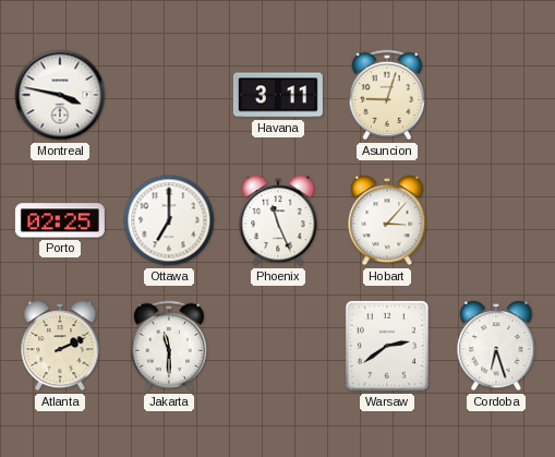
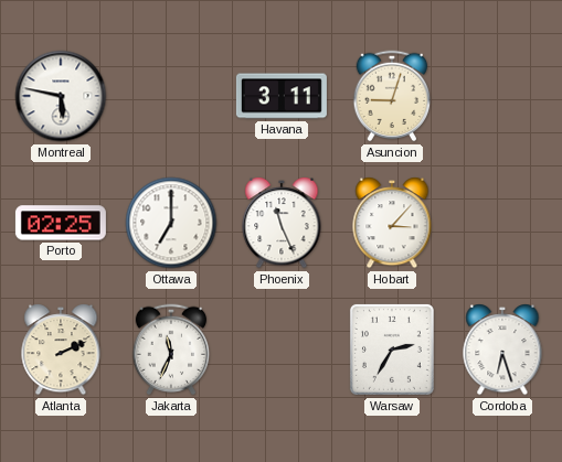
Montreal: 3:47 -> 5:47
Jakarta: 11:30 -> 11:34
Warsaw: 2:39 -> 2:35
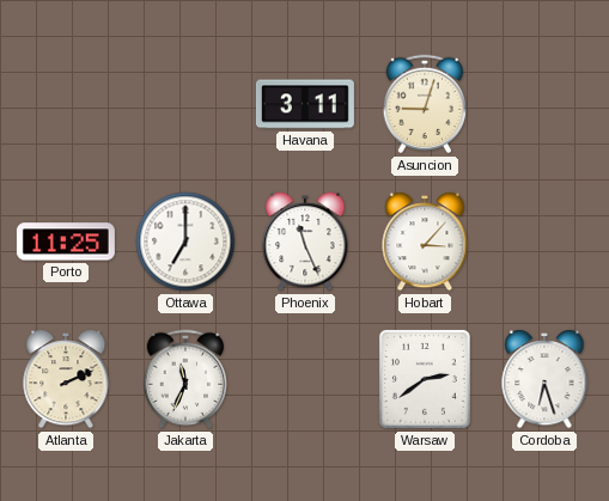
Montreal: 5:47 -> none
Porto: 02:25 -> 11:25
Warsaw: 2:35 -> 2:39
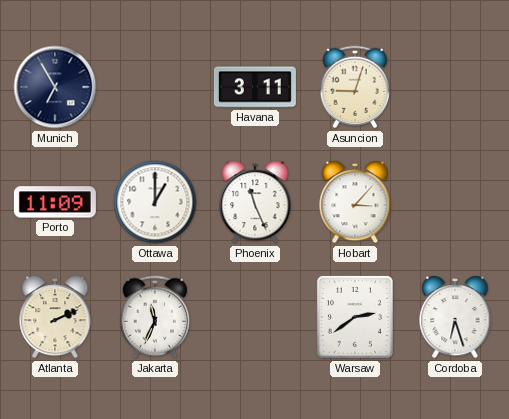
Munich: none -> 6:55
Porto: 11:25 -> 11:09
Ottawa: 7:00 -> 1:00
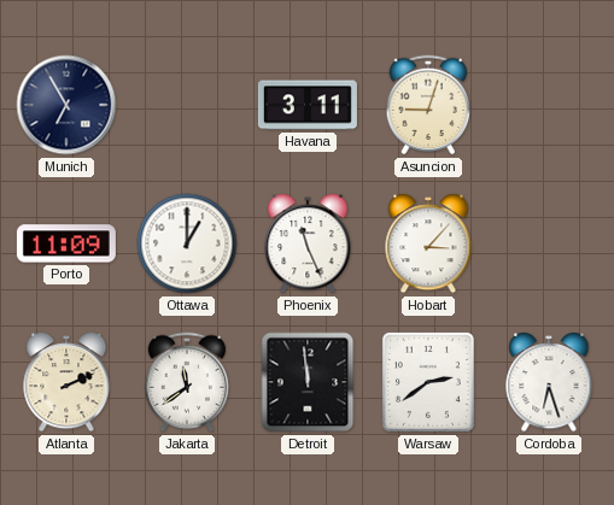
Jakarta: 11:34 -> 11:39
Detroit: none -> 11:59
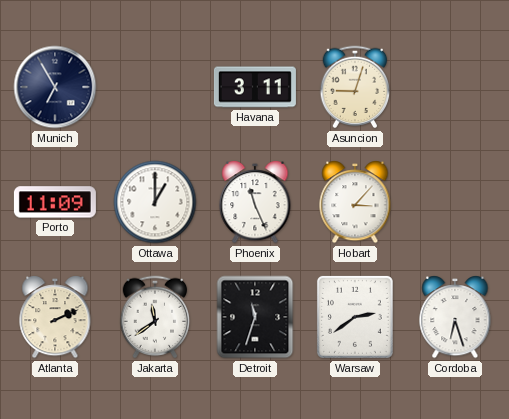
Detroit: 11:59 -> 11:33
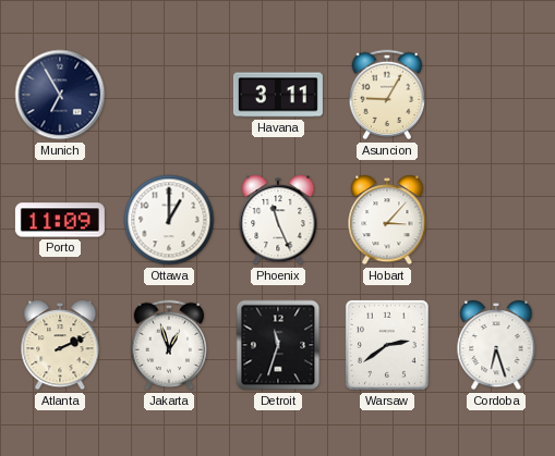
Asuncion: 9:03 -> 9:05
Jakarta: 11:39 -> 12:57
